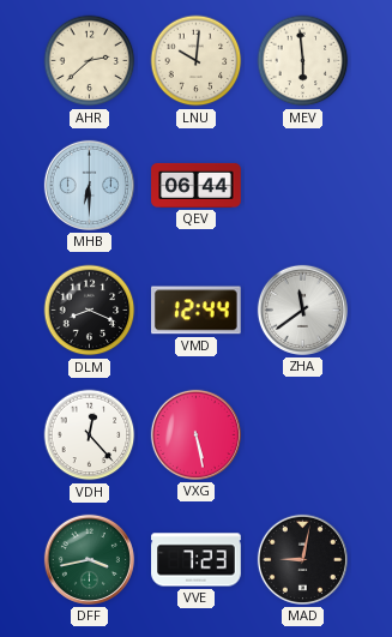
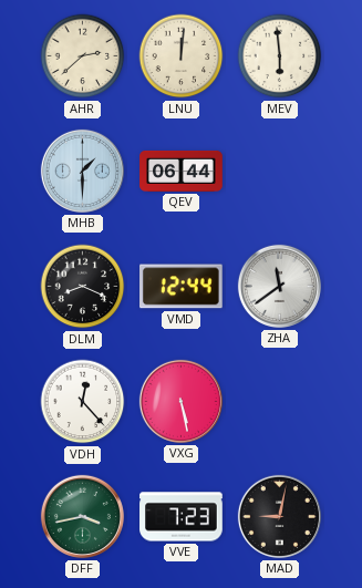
LNU: 10:01 -> 12:01
MHB: 6:30 -> 1:30
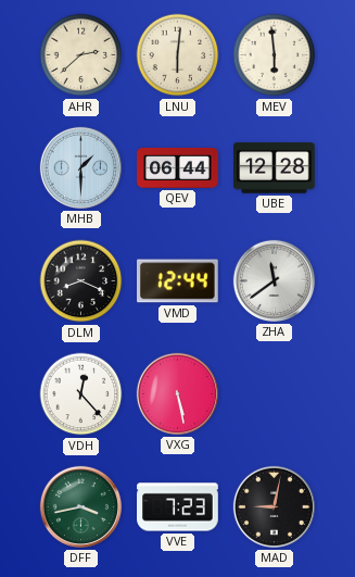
LNU: 12:01 -> 6:01
UBE: none -> 12:28
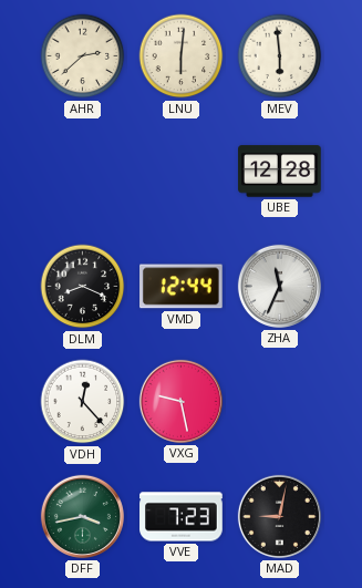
MHB: 1:30 -> none
QEV: 06:44 -> none
ZHA: 11:39 -> 11:34
VXG: 5:28 -> 9:28
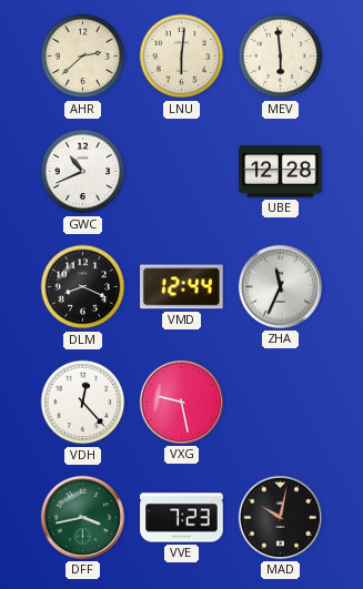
GWC: none -> 10:41
MAD: 9:02 -> 10:02
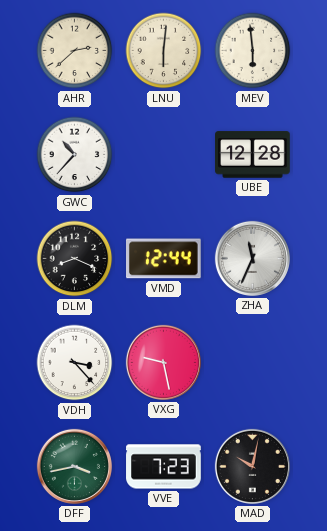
GWC: 10:41 -> 10:37
VDH: 12:23 -> 3:23
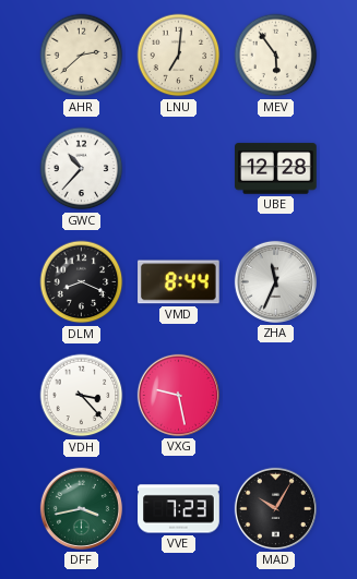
LNU: 6:01 -> 7:01
MEV: 5:59 -> 5:54
VMD: 12:44 -> 8:44
MAD: 10:02 -> 10:05
